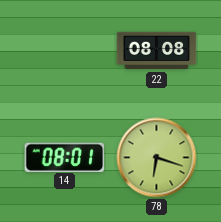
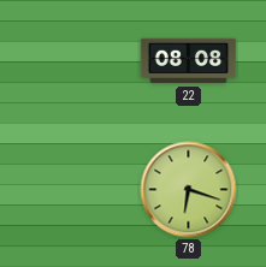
14: 08:01 -> none
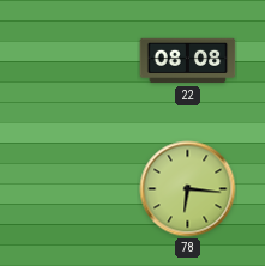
78: 6:18 -> 6:16
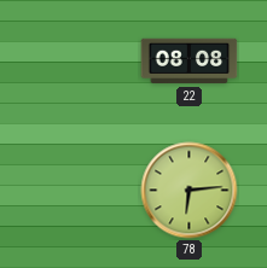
78: 6:16 -> 6:14
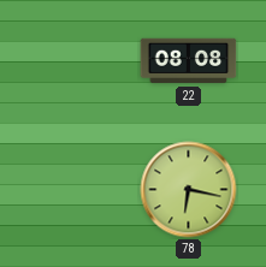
78: 6:14 -> 6:17
